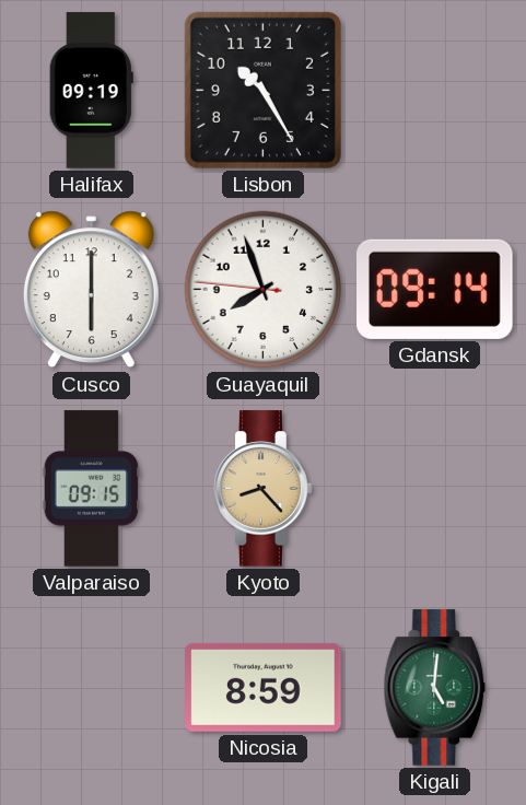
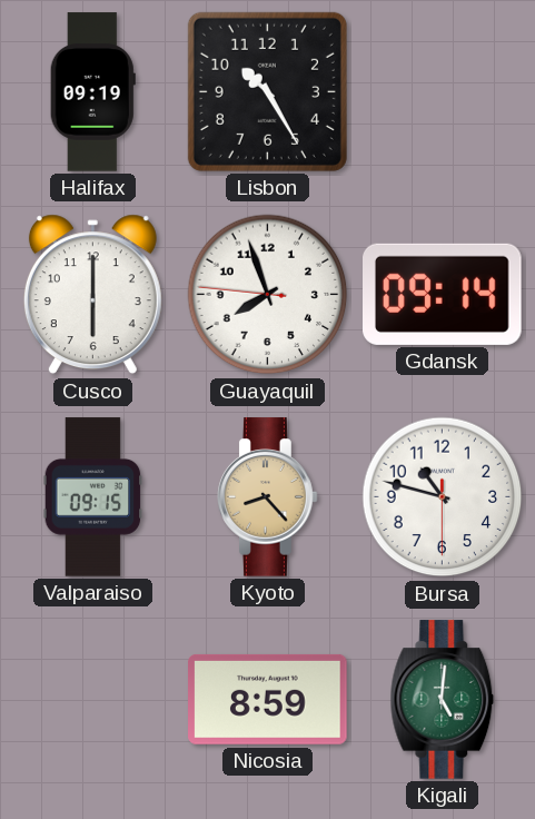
Bursa: none -> 10:47
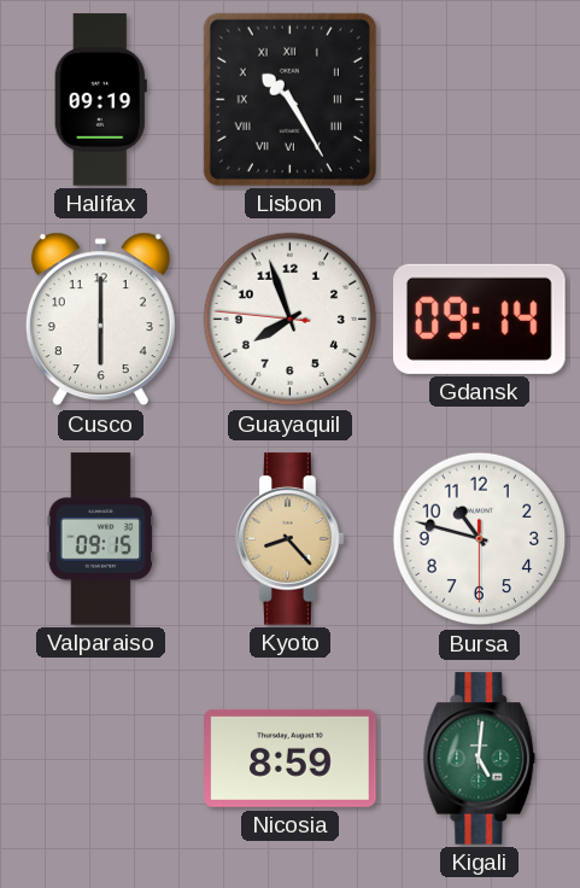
Lisbon numerals: Arabic -> Roman
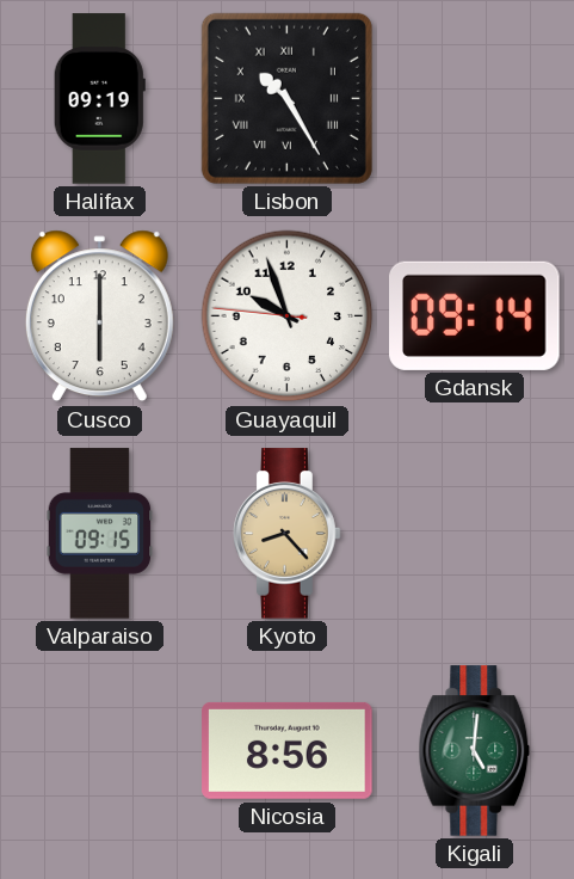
Guayaquil: 7:56 -> 9:56
Bursa: 10:47 -> none
Nicosia: 8:59 -> 8:56
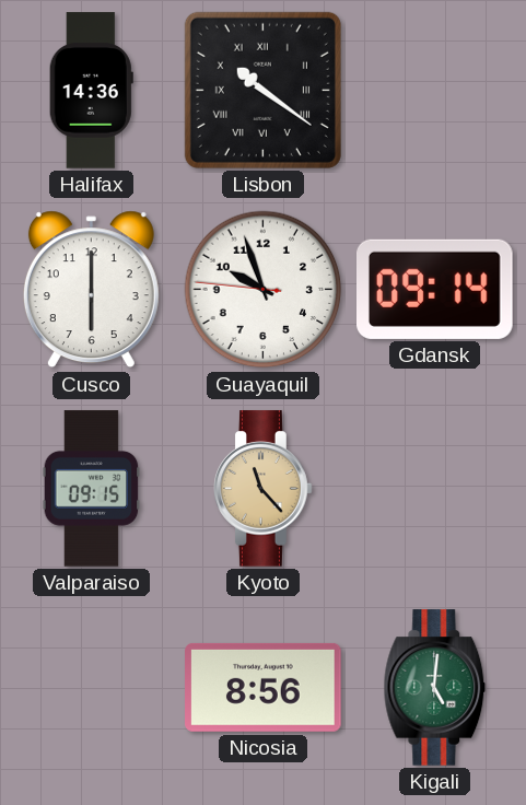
Halifax: 09:19 -> 14:36
Lisbon: 10:25 -> 10:21
Kyoto: 8:23 -> 11:23
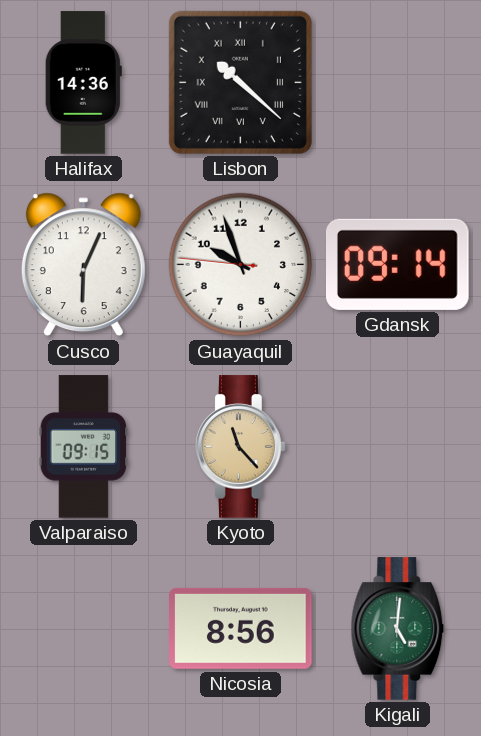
Lisbon: 10:21 -> 10:22
Cusco: 6:00 -> 6:04
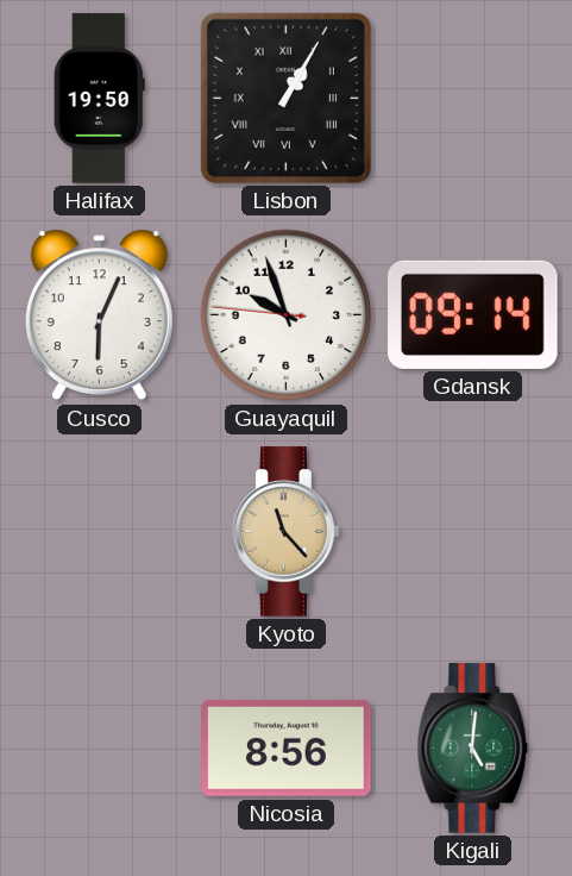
Halifax: 14:36 -> 19:50
Lisbon: 10:22 -> 1:05
Valparaiso: 09:15 -> none
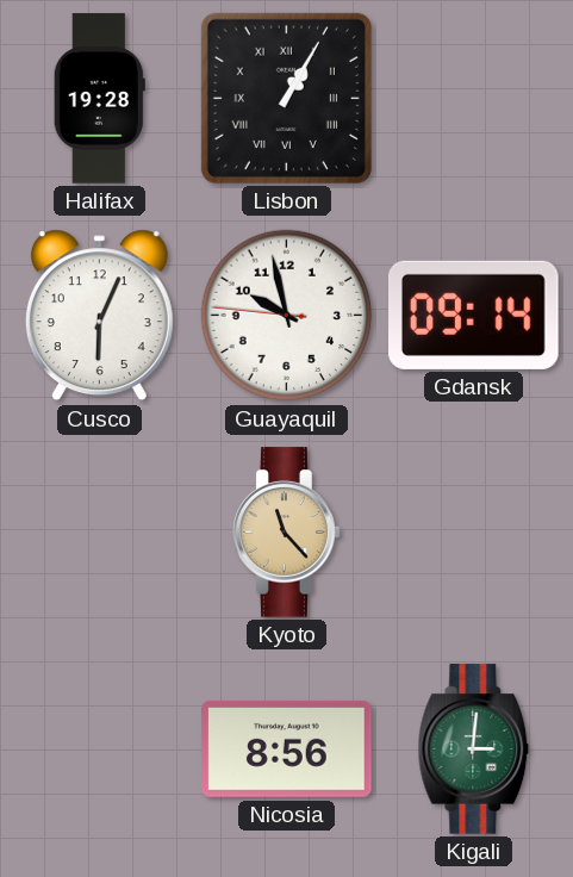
Halifax: 19:50 -> 19:28
Guayaquil: 9:56 -> 9:57
Kigali: 5:01 -> 3:01
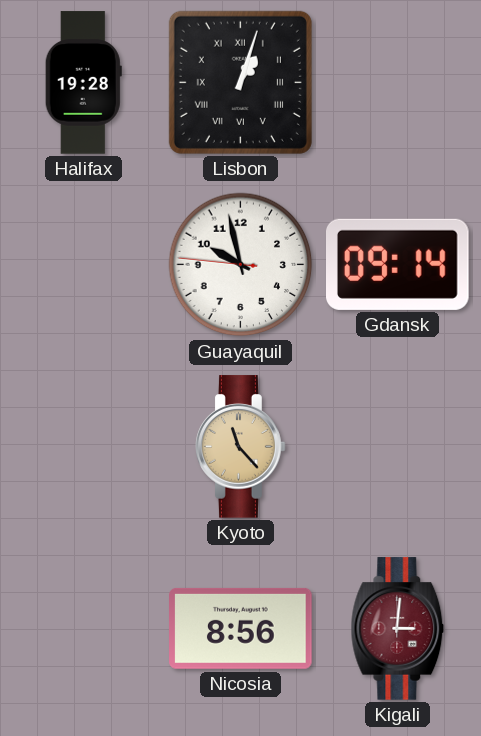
Lisbon: 1:05 -> 1:03
Cusco: 6:04 -> none
Kigali dial: green -> burgundy
